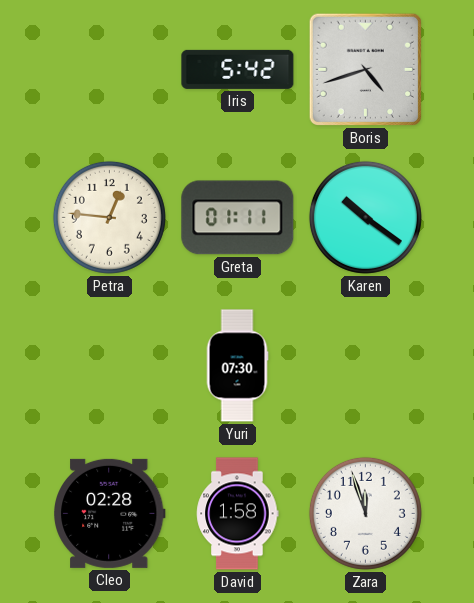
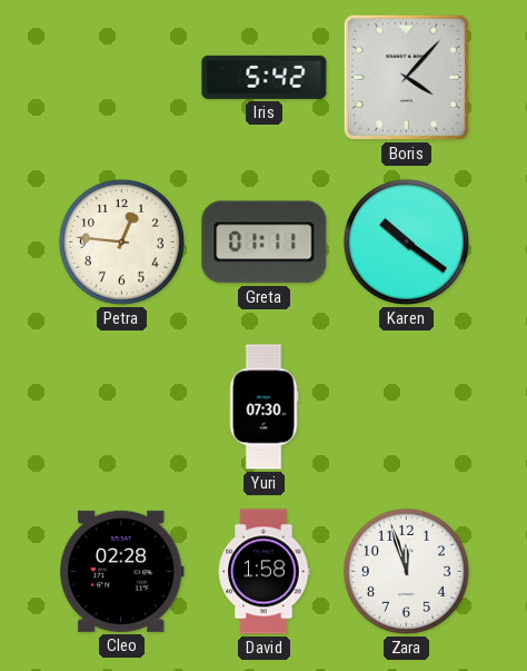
Boris: 4:42 -> 4:07
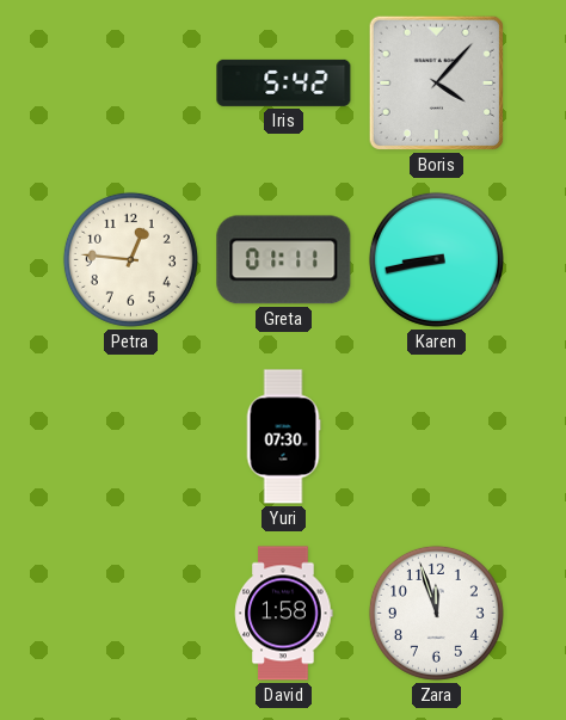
Karen: 10:21 -> 8:43
Cleo: 02:28 -> none
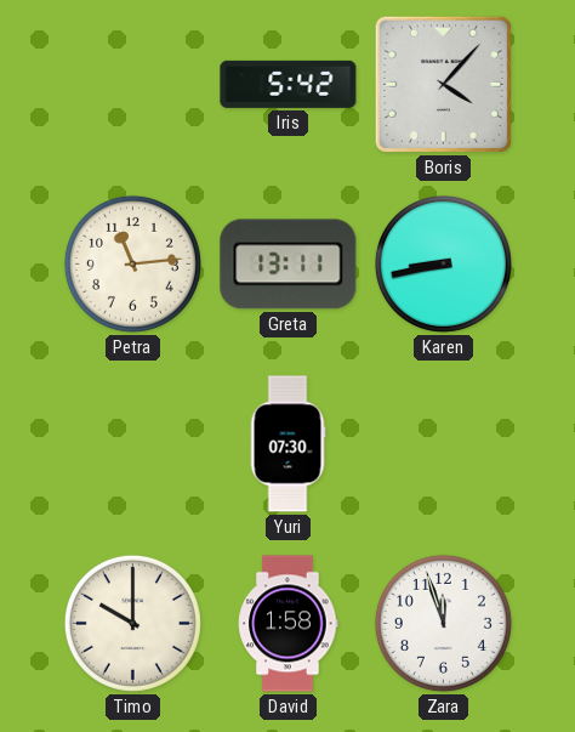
Petra: 12:46 -> 11:14
Greta: 01:11 -> 13:11
Timo: none -> 10:00
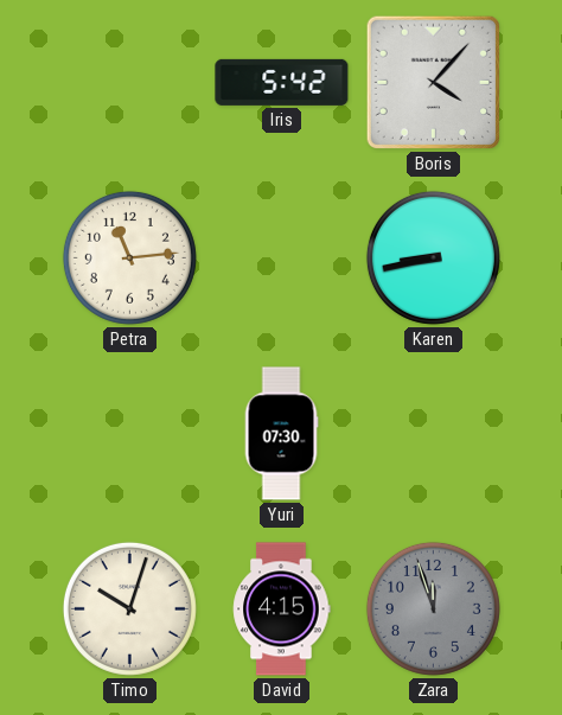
Greta: 13:11 -> none
Timo: 10:00 -> 10:03
David: 1:58 -> 4:15
Zara dial: white -> grey
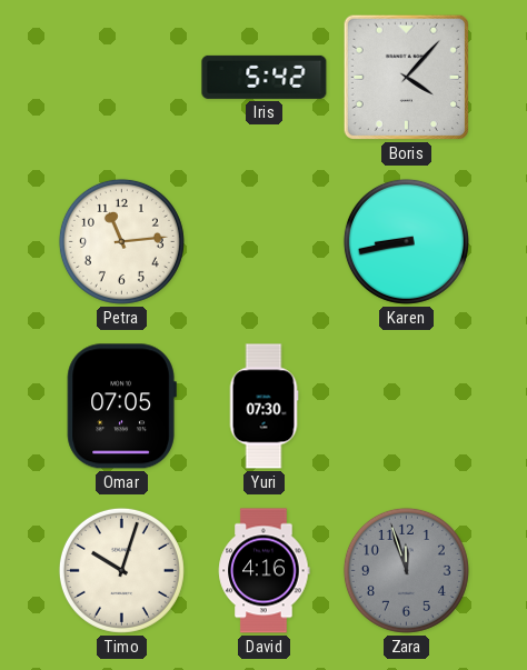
Omar: none -> 07:05
David: 4:15 -> 4:16
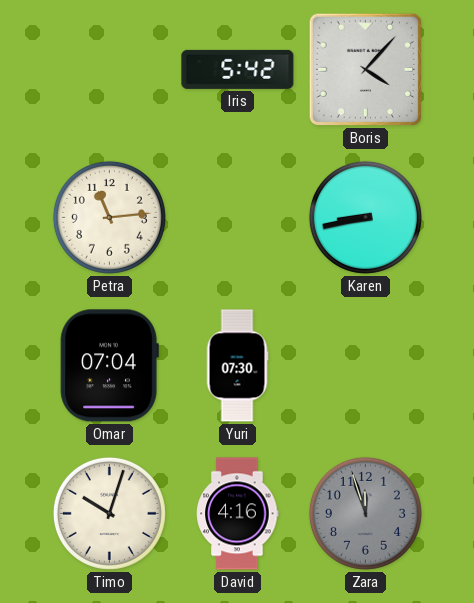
Omar: 07:05 -> 07:04
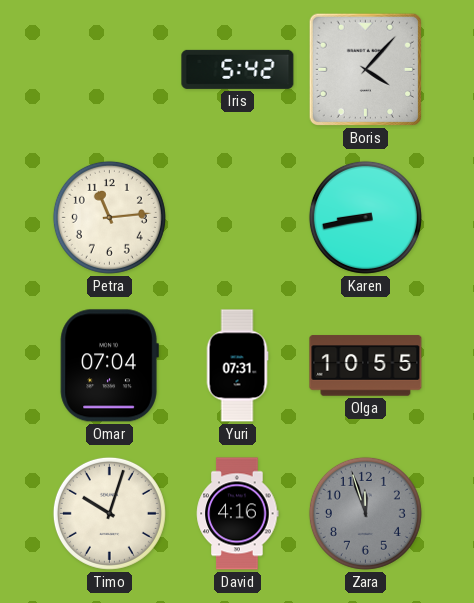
Yuri: 07:30 -> 07:31
Olga: none -> 10:55
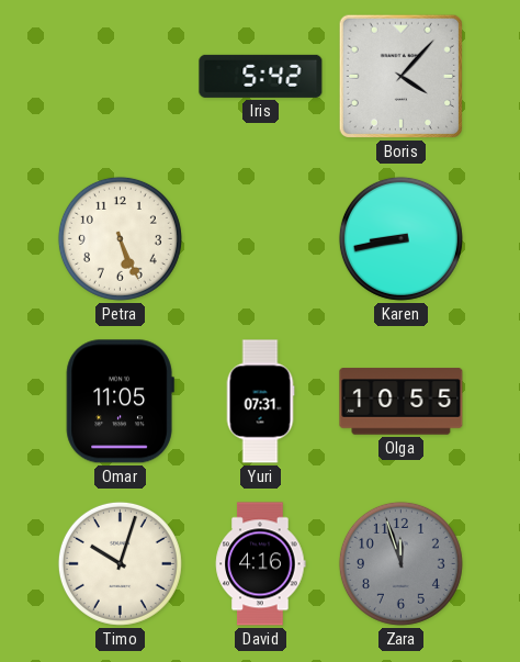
Petra: 11:14 -> 5:26
Omar: 07:04 -> 11:05
